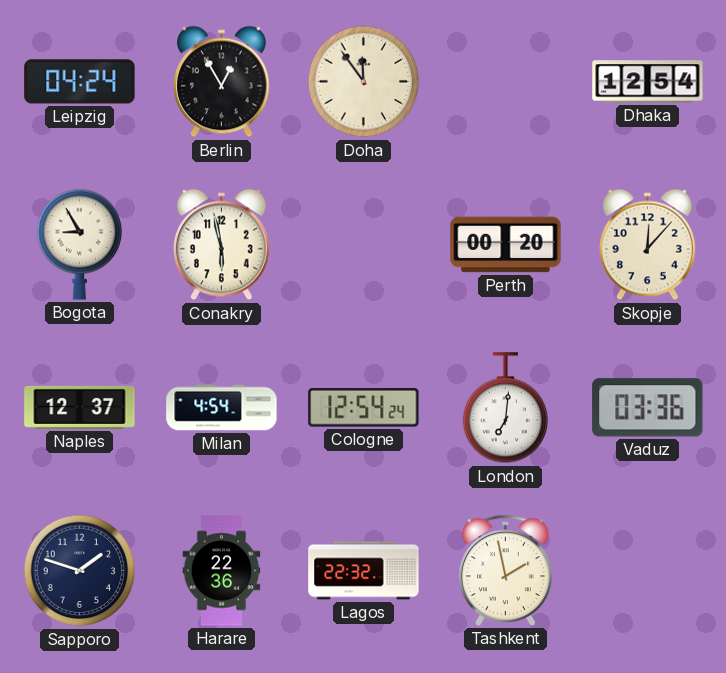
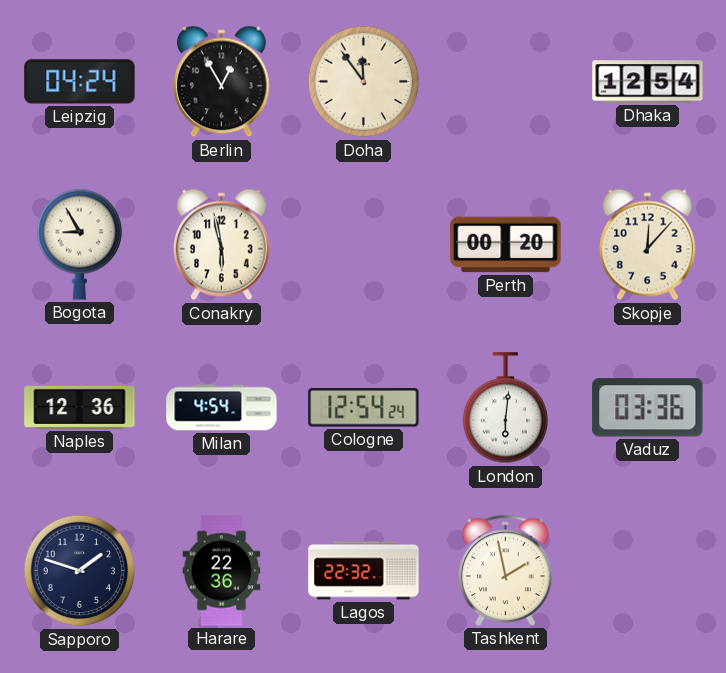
Naples: 12:37 -> 12:36
London: 7:01 -> 6:01
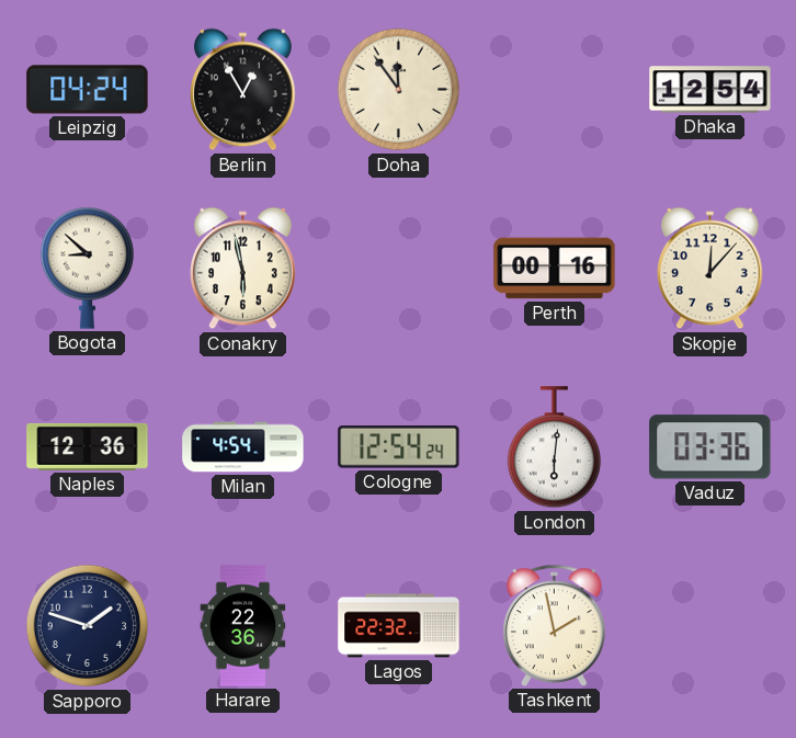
Bogota: 8:55 -> 8:52
Perth: 00:20 -> 00:16
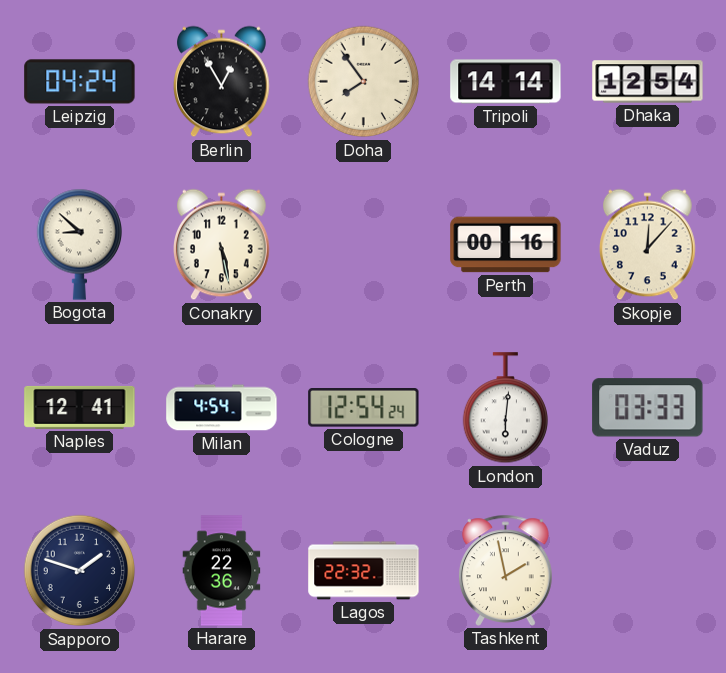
Doha: 11:54 -> 7:54
Tripoli: none -> 14:14
Conakry: 5:58 -> 5:28
Naples: 12:36 -> 12:41
Vaduz: 03:36 -> 03:33
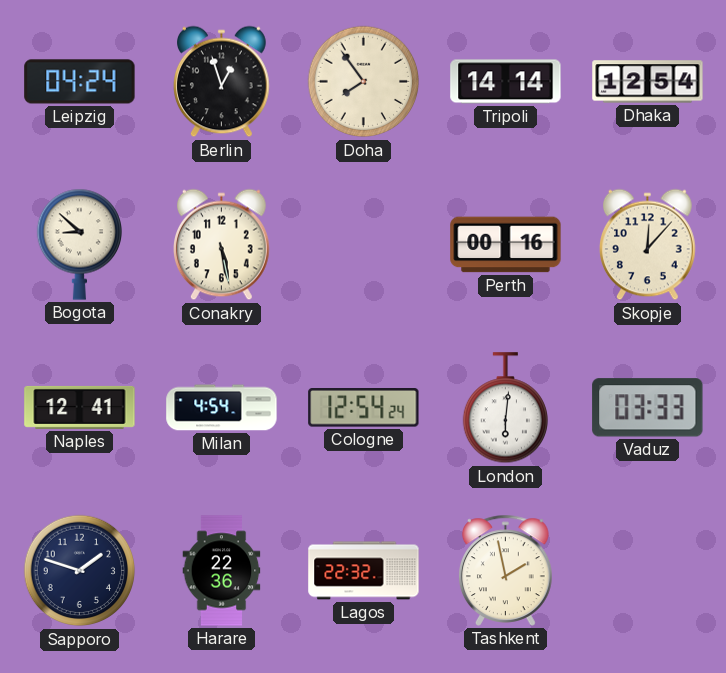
Berlin: 12:55 -> 12:57
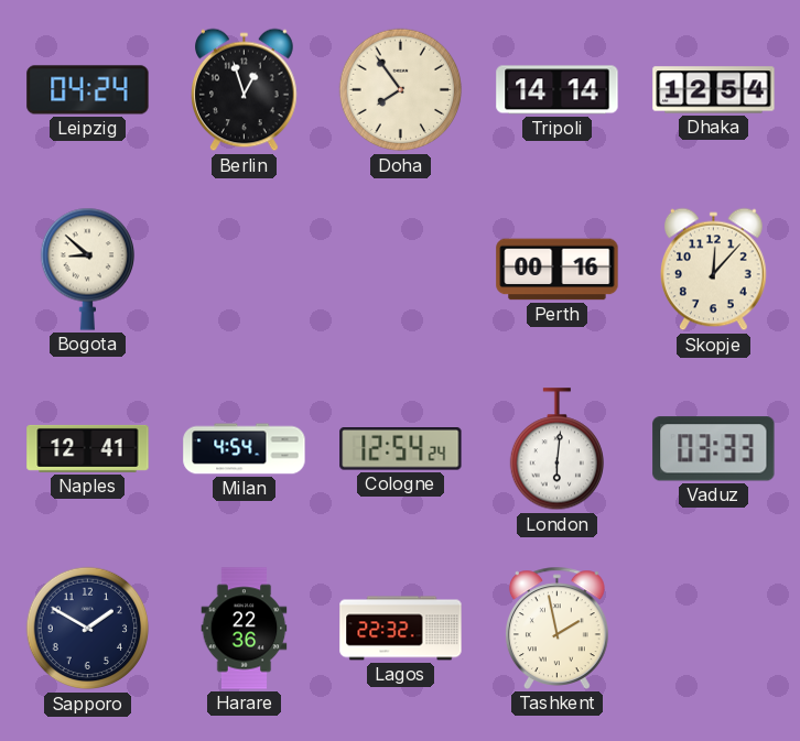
Conakry: 5:28 -> none
Sapporo: 1:48 -> 1:50
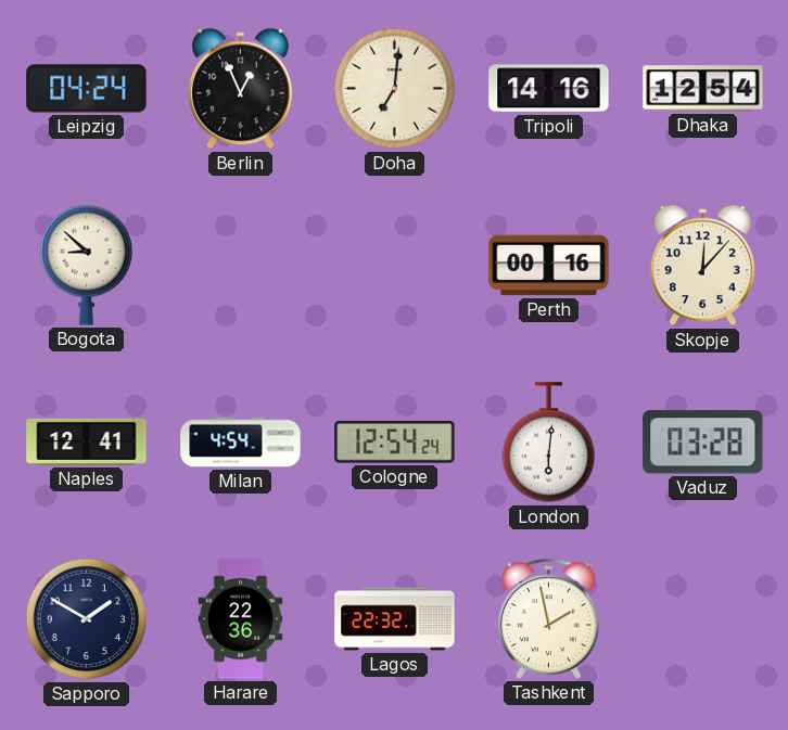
Berlin: 12:57 -> 12:56
Doha: 7:54 -> 7:01
Tripoli: 14:14 -> 14:16
Vaduz: 03:33 -> 03:28
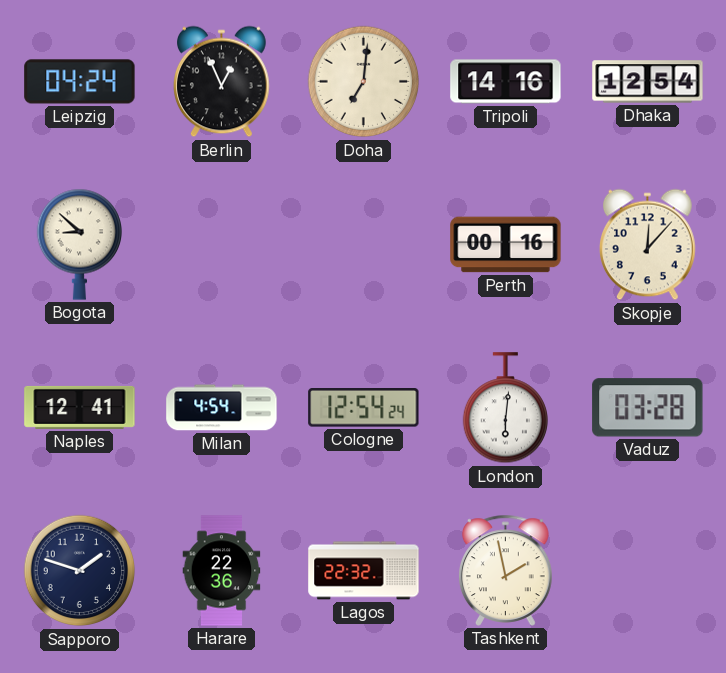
Sapporo: 1:50 -> 1:48
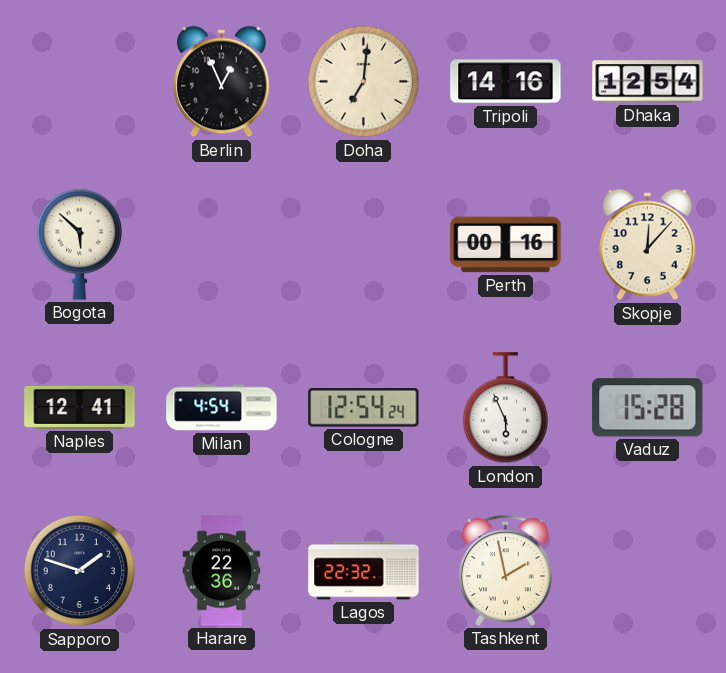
Leipzig: 04:24 -> none
Bogota: 8:52 -> 5:52
London: 6:01 -> 5:56
Vaduz: 03:28 -> 15:28
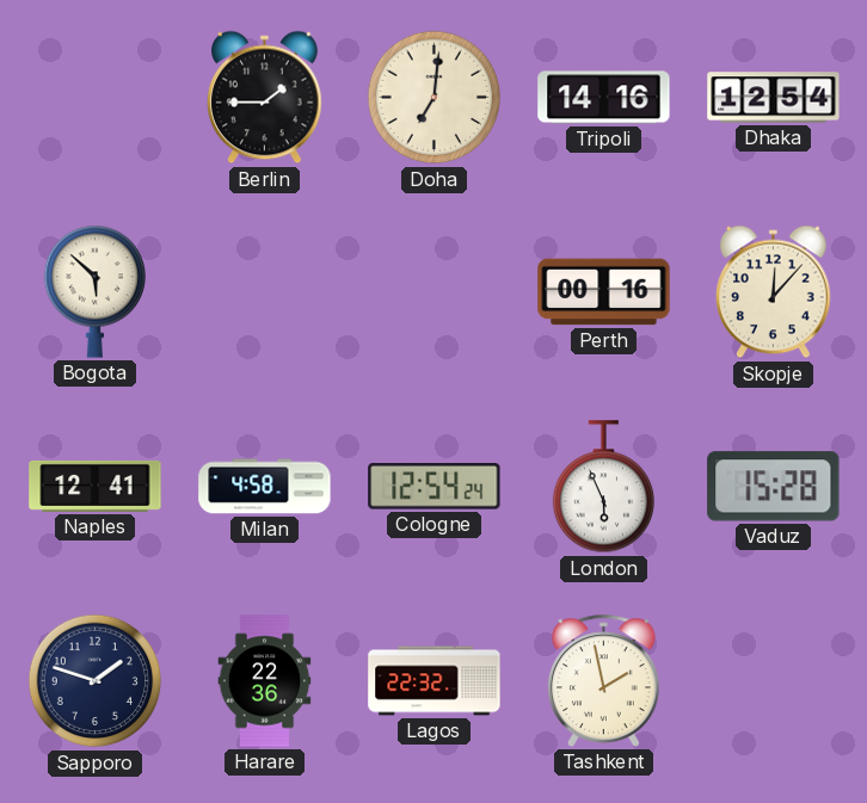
Berlin: 12:56 -> 1:45
Milan: 4:54 -> 4:58
